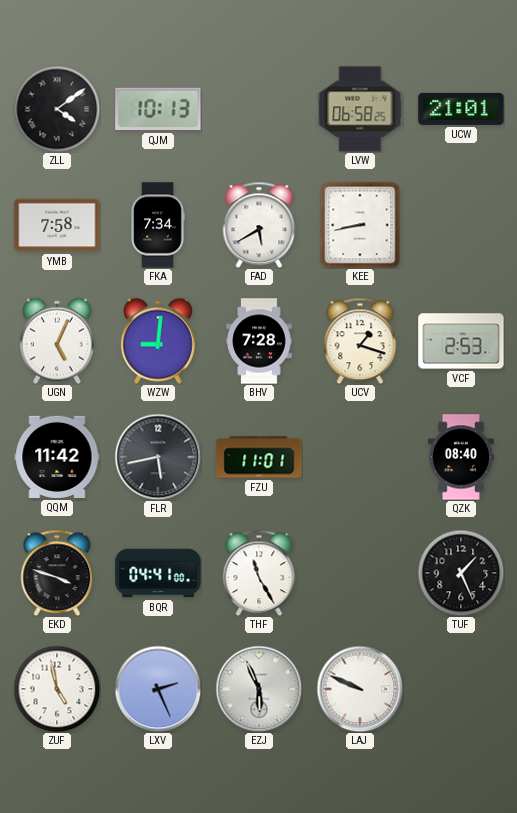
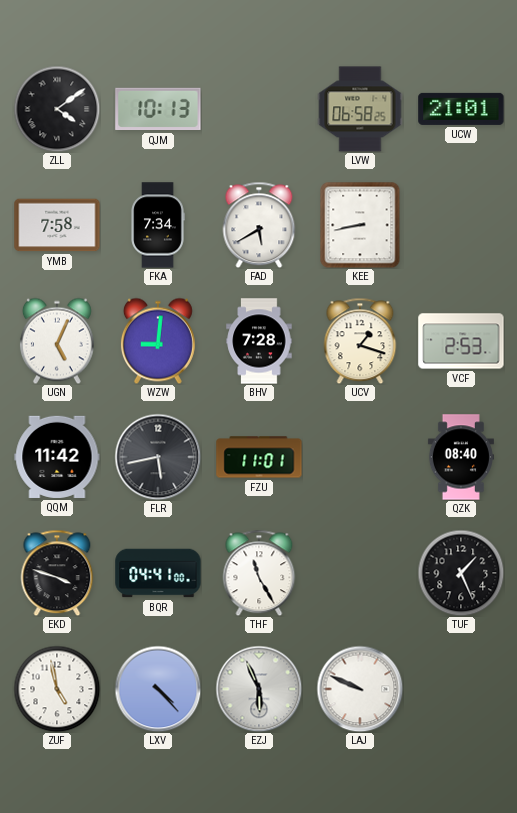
LXV: 2:26 -> 4:23
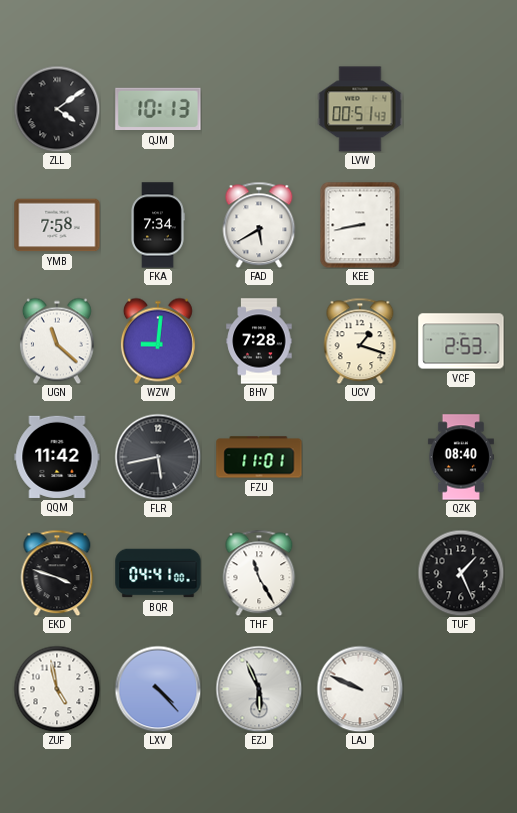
LVW: 06:58 -> 00:51
UCW: 21:01 -> none
UGN: 5:04 -> 11:22
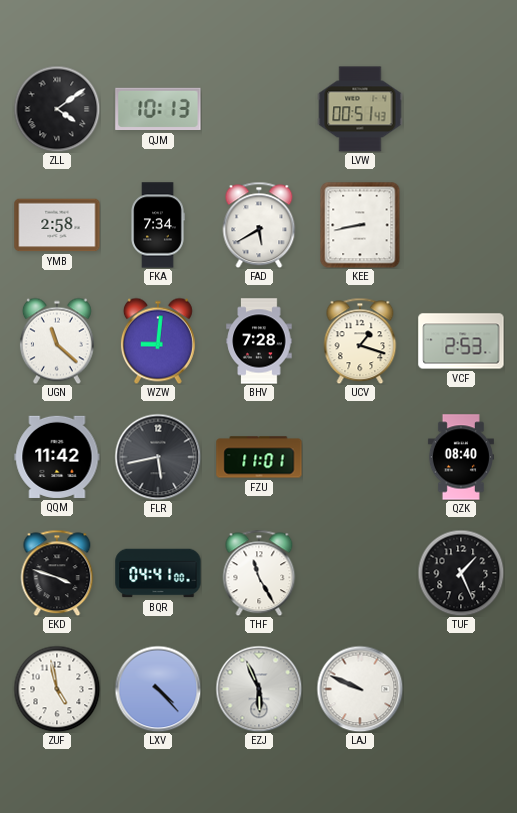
YMB: 7:58 -> 2:58
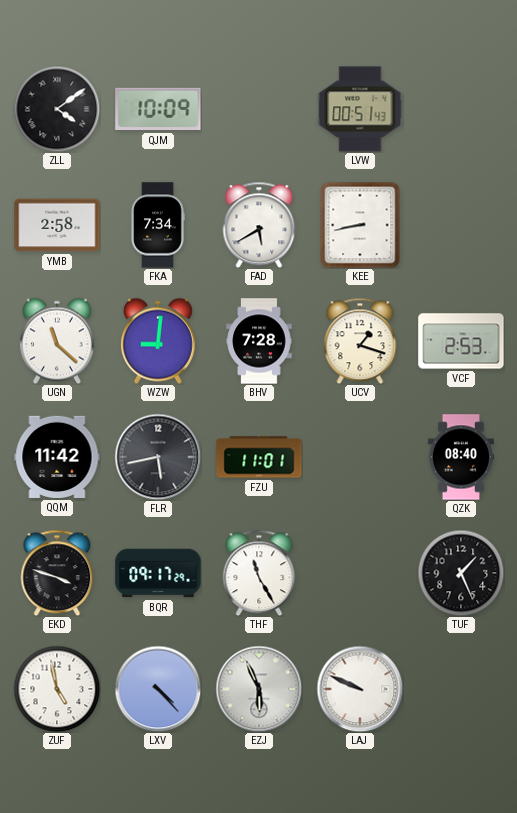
QJM: 10:13 -> 10:09
BQR: 04:41 -> 09:17
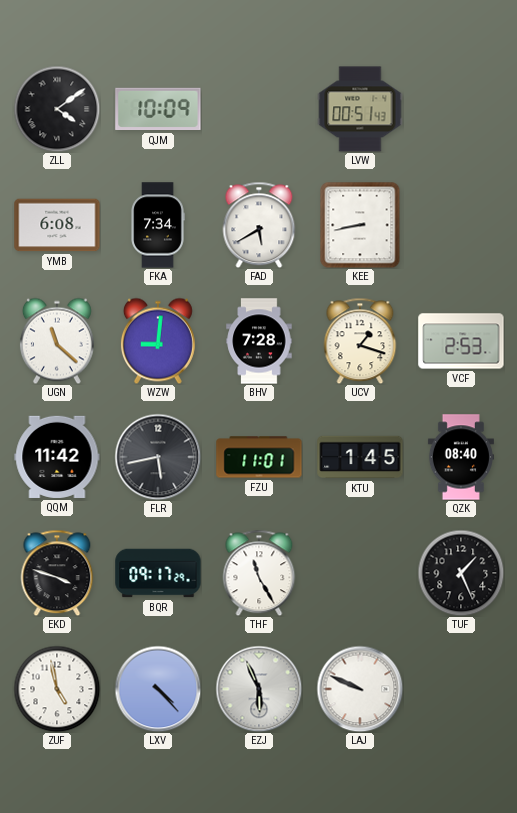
YMB: 2:58 -> 6:08
KTU: none -> 1:45
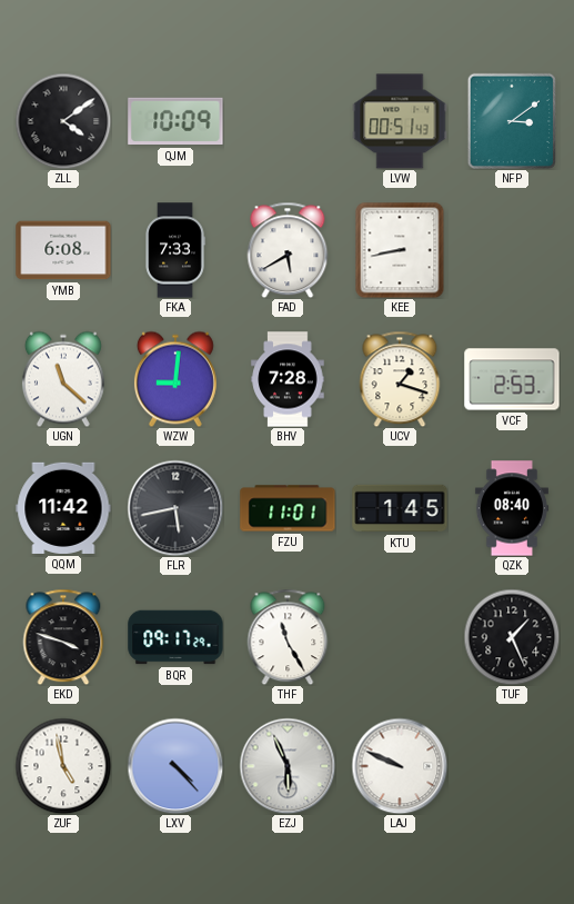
NFP: none -> 3:09
FKA: 7:34 -> 7:33
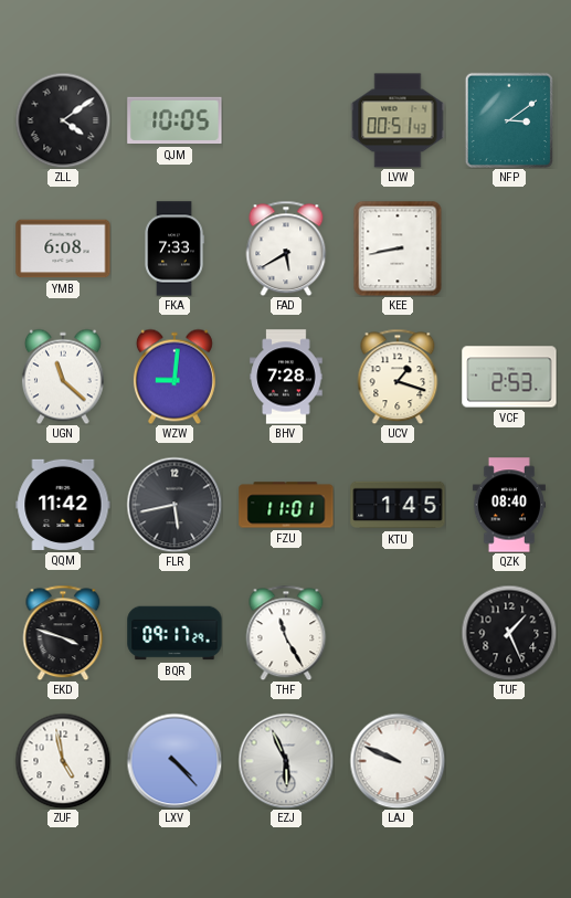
QJM: 10:09 -> 10:05
